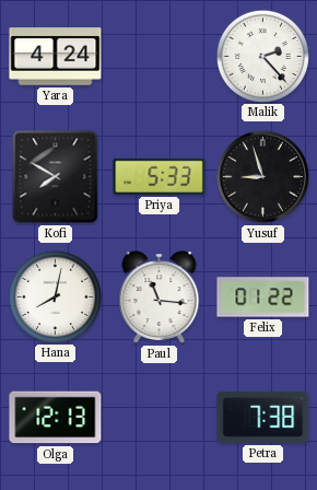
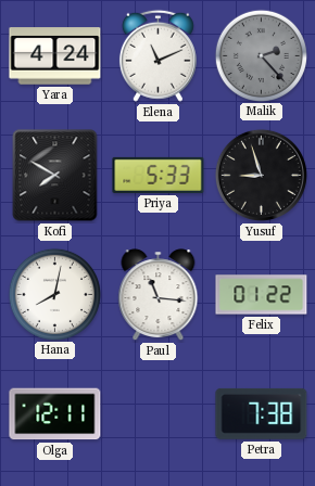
Elena: none -> 11:11
Malik dial: white -> grey
Olga: 12:13 -> 12:11
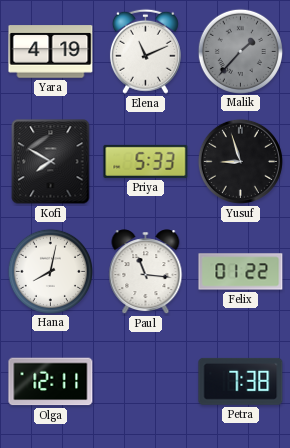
Yara: 4:24 -> 4:19
Malik: 2:23 -> 1:37
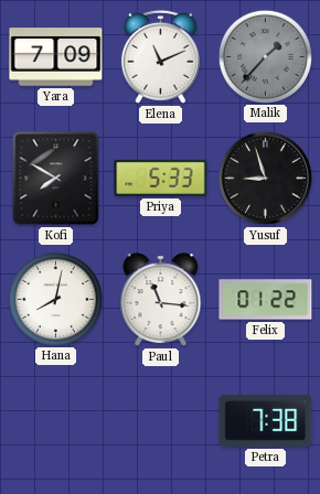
Yara: 4:19 -> 7:09
Olga: 12:11 -> none
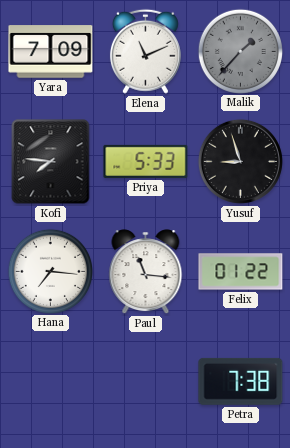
Kofi: 7:50 -> 7:46
Hana: 8:02 -> 7:16
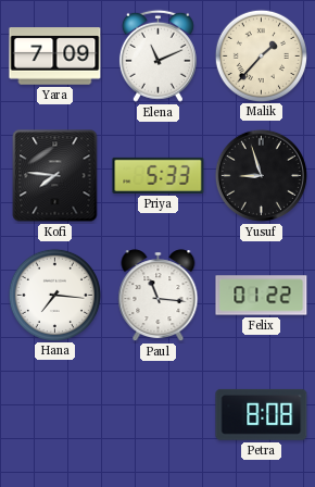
Malik dial: grey -> cream
Petra: 7:38 -> 8:08
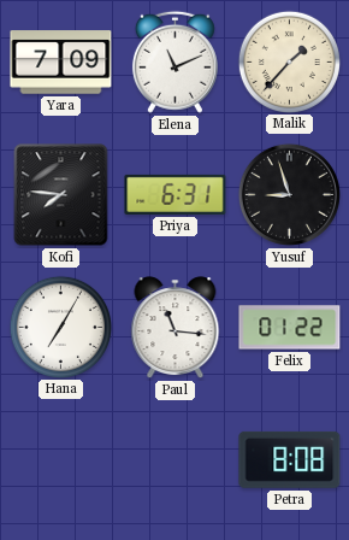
Priya: 5:33 -> 6:31
Hana: 7:16 -> 7:05
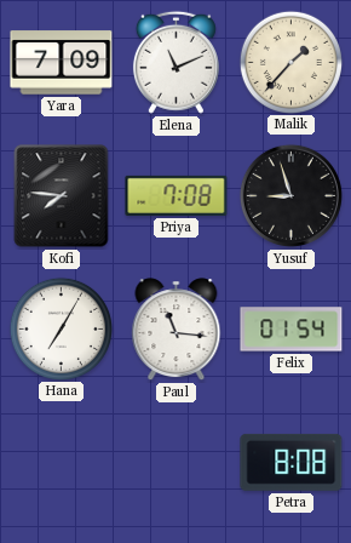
Priya: 6:31 -> 7:08
Felix: 01:22 -> 01:54
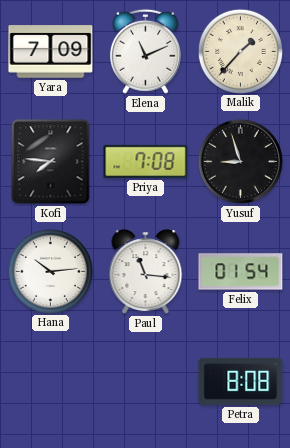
Hana: 7:05 -> 10:14
